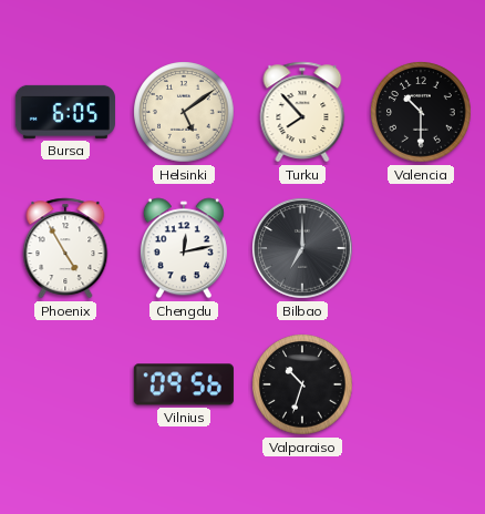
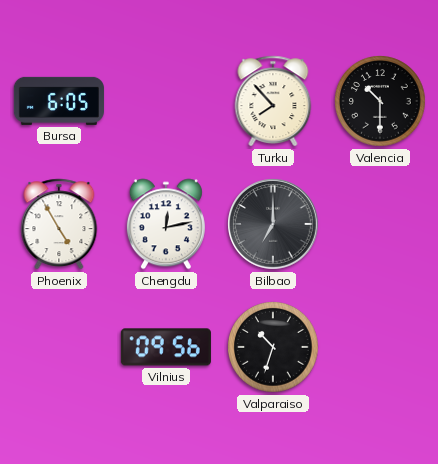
Helsinki: 5:09 -> none
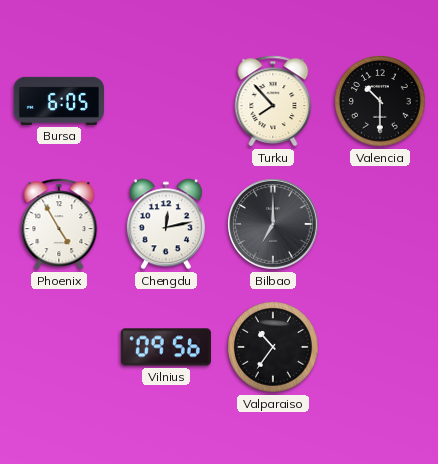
Valparaiso: 10:33 -> 10:36
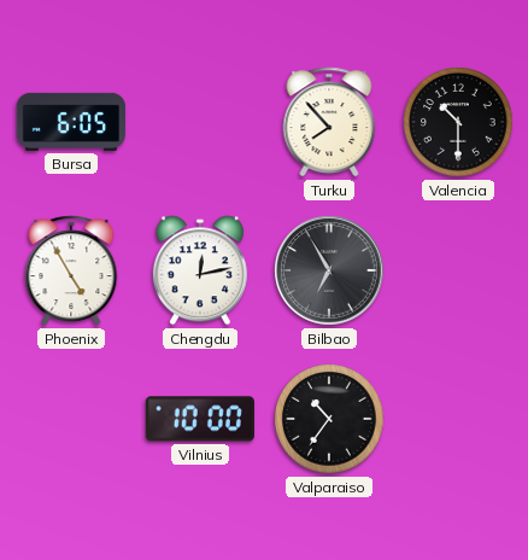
Bilbao: 7:00 -> 6:55
Vilnius: 09:56 -> 10:00
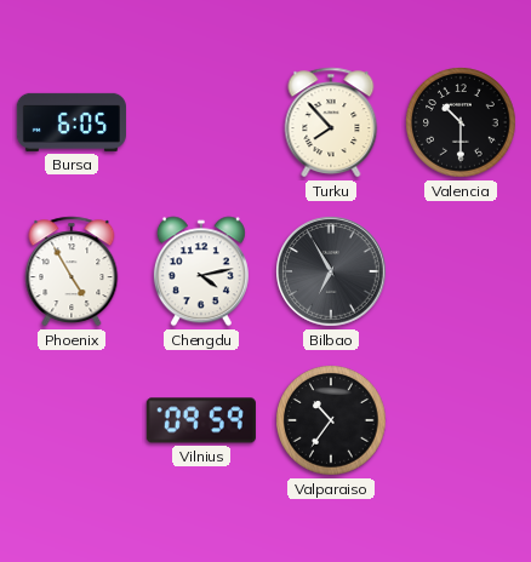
Chengdu: 12:13 -> 4:13
Vilnius: 10:00 -> 09:59
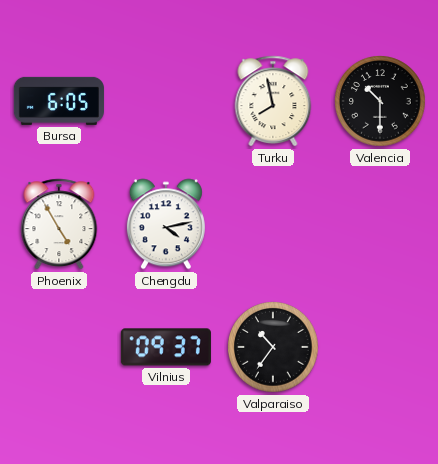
Turku: 7:53 -> 7:58
Bilbao: 6:55 -> none
Vilnius: 09:59 -> 09:37
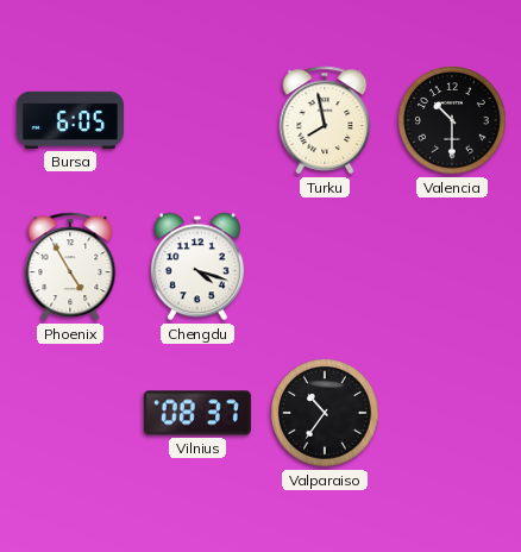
Chengdu: 4:13 -> 4:18
Vilnius: 09:37 -> 08:37
